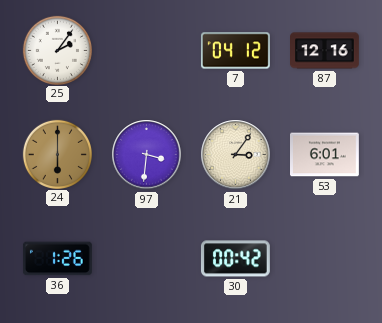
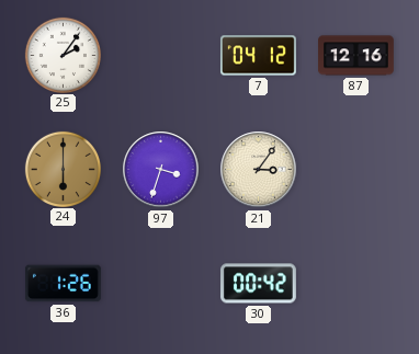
97: 3:31 -> 3:33
53: 6:01 -> none
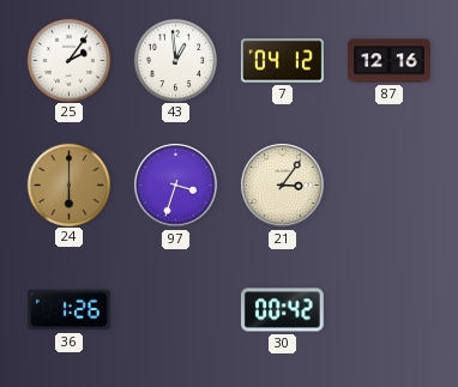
43: none -> 12:59
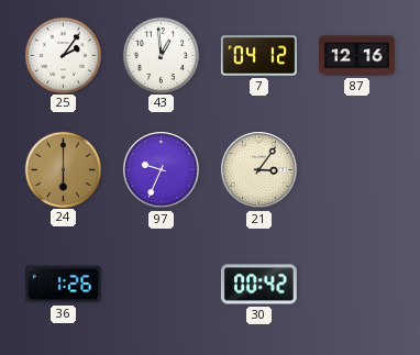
97: 3:33 -> 9:34
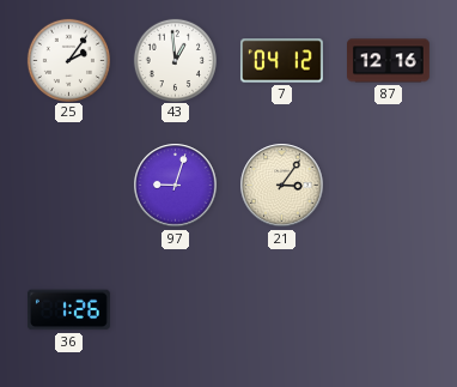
24: 6:00 -> none
97: 9:34 -> 9:03
30: 00:42 -> none
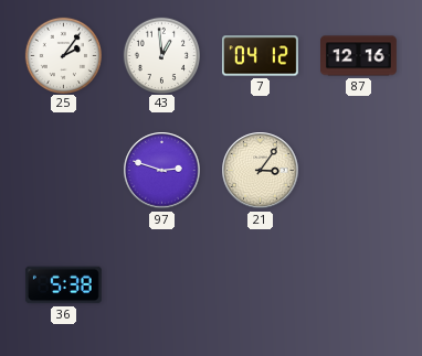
97: 9:03 -> 2:48
36: 1:26 -> 5:38
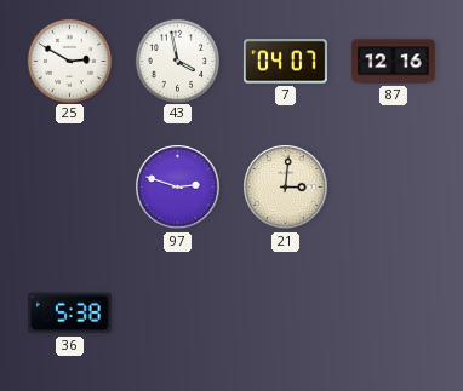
25: 2:06 -> 2:50
43: 12:59 -> 3:58
7: 04:12 -> 04:07
21: 3:06 -> 3:01
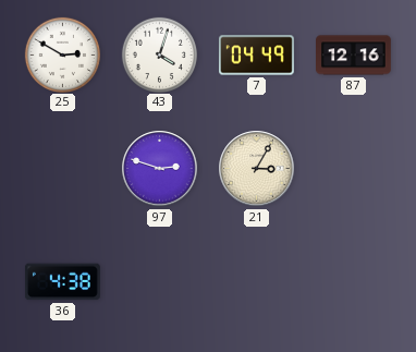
43: 3:58 -> 4:03
7: 04:07 -> 04:49
21: 3:01 -> 3:05
36: 5:38 -> 4:38
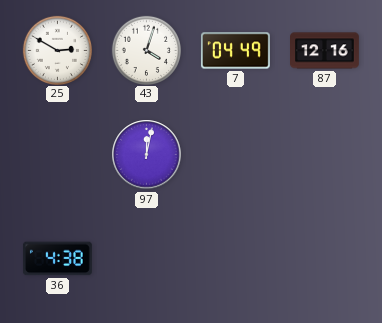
97: 2:48 -> 12:02
21: 3:05 -> none
